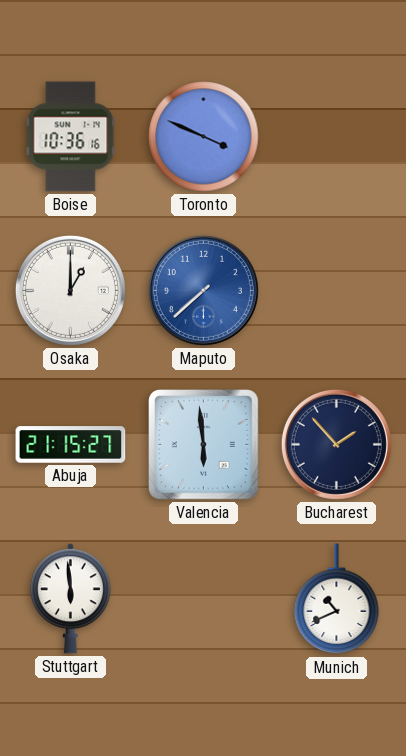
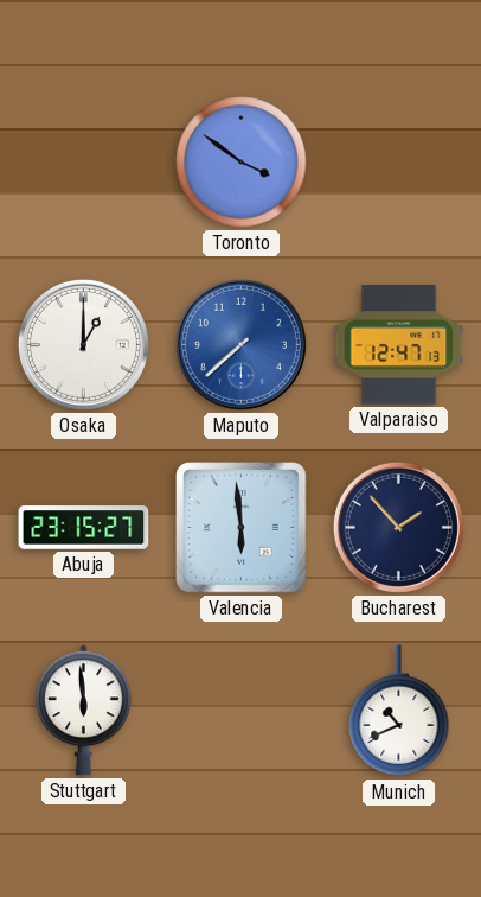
Boise: 10:36 -> none
Toronto: 3:49 -> 3:51
Valparaiso: none -> 12:47
Abuja: 21:15 -> 23:15
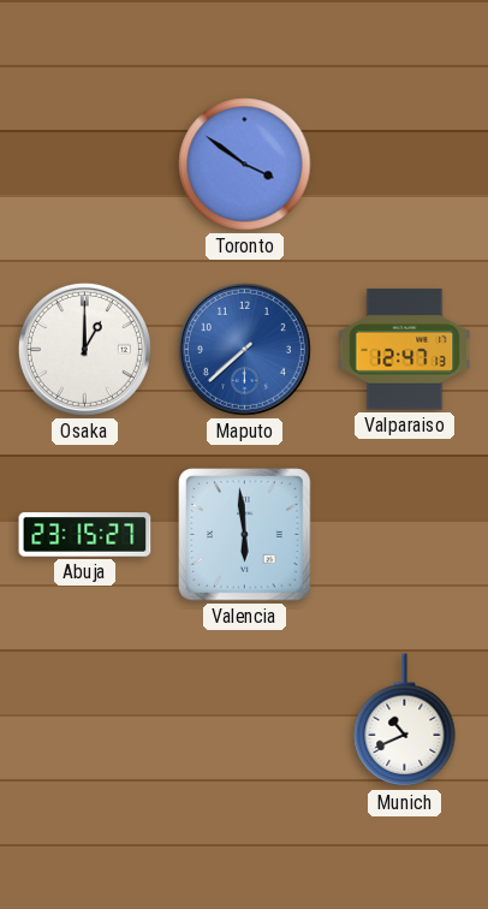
Bucharest: 1:53 -> none
Stuttgart: 5:59 -> none
